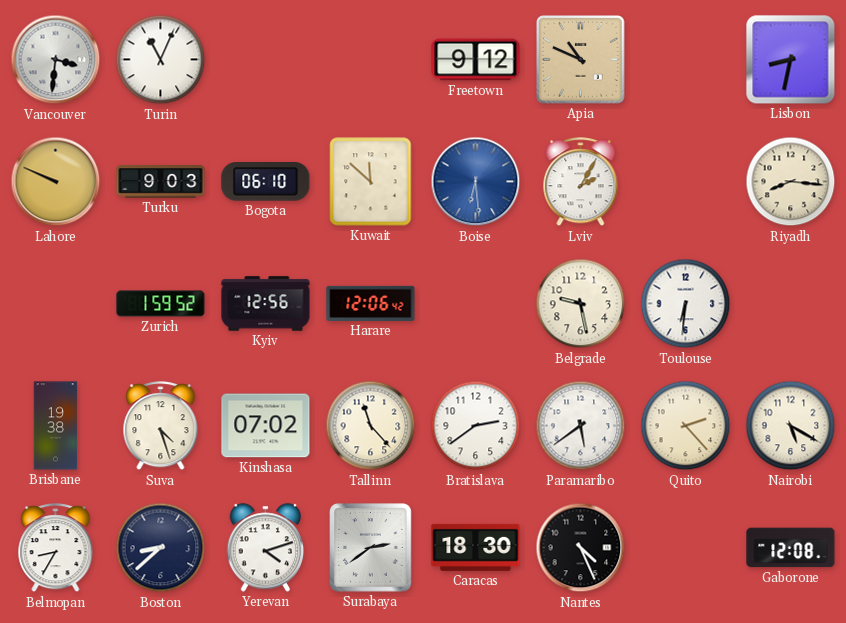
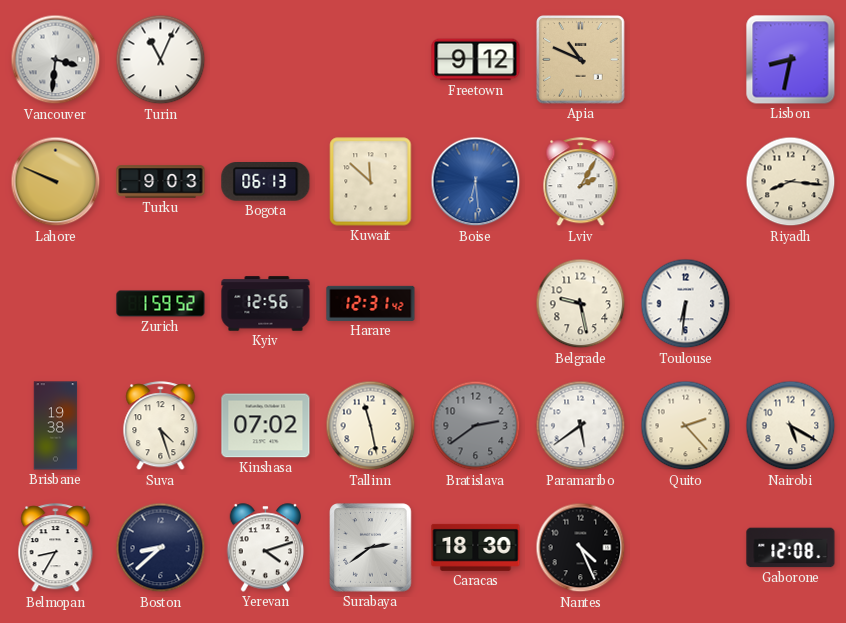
Bogota: 06:10 -> 06:13
Harare: 12:06 -> 12:31
Tallinn: 11:23 -> 11:28
Bratislava dial: white -> grey
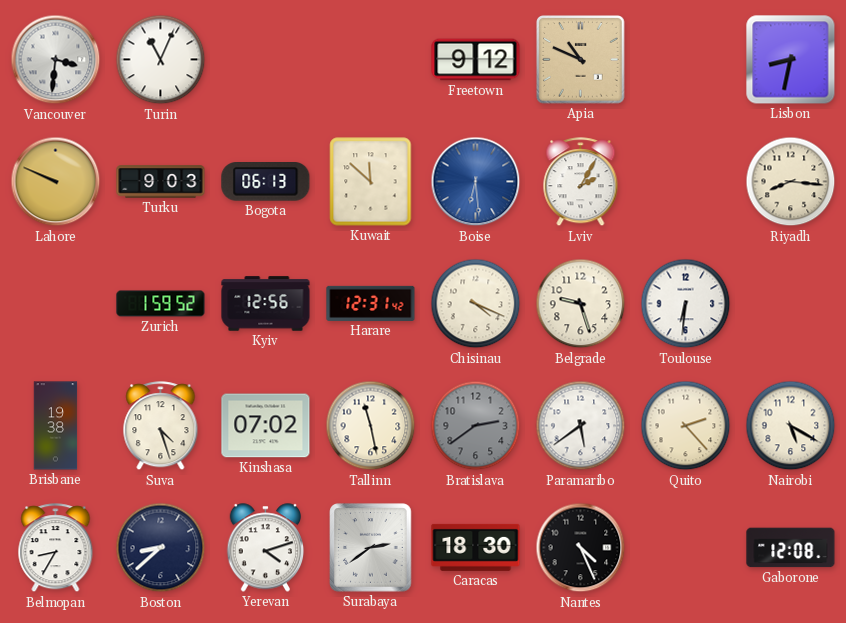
Chisinau: none -> 4:19
Belgrade: 9:28 -> 9:27
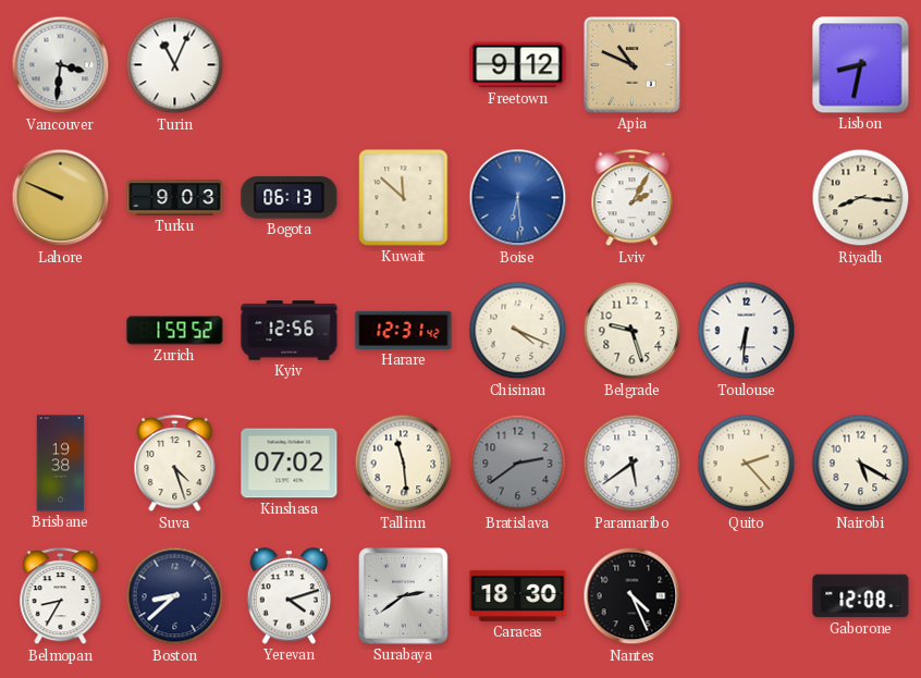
Tallinn: 11:28 -> 11:29
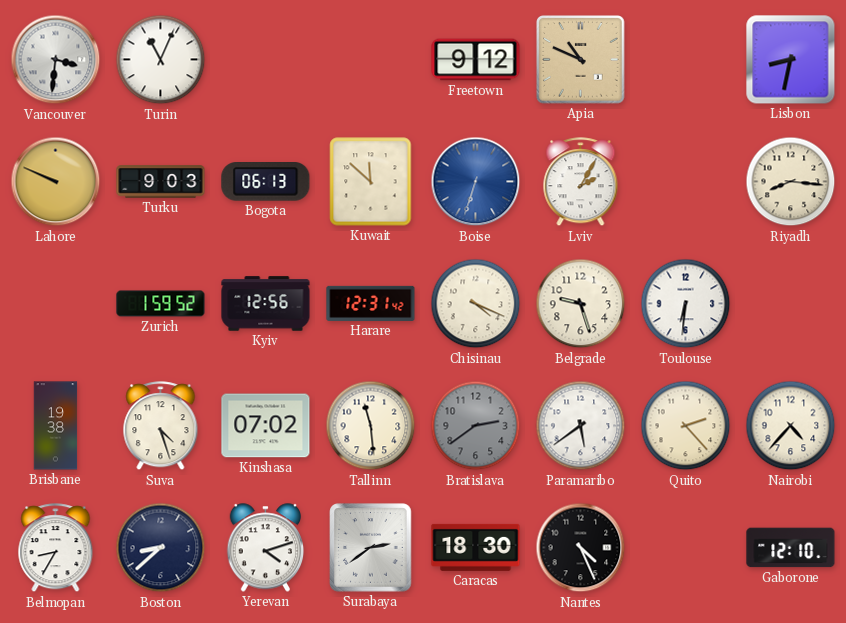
Boise: 6:29 -> 6:33
Nairobi: 5:20 -> 4:37
Gaborone: 12:08 -> 12:10
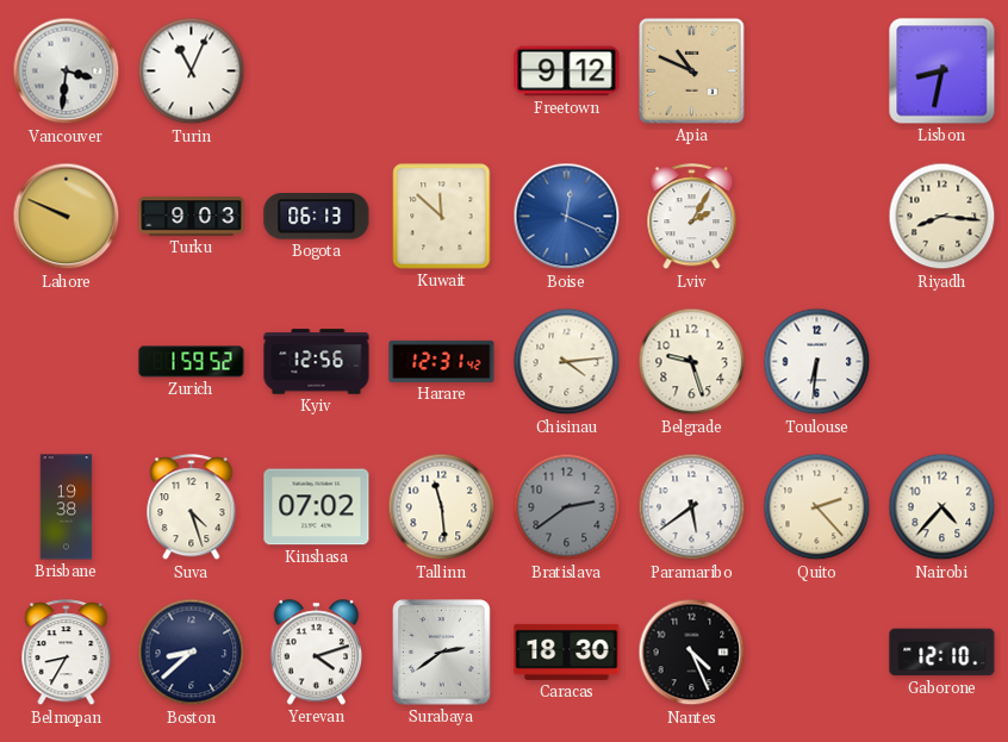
Boise: 6:33 -> 12:19
Chisinau: 4:19 -> 4:14
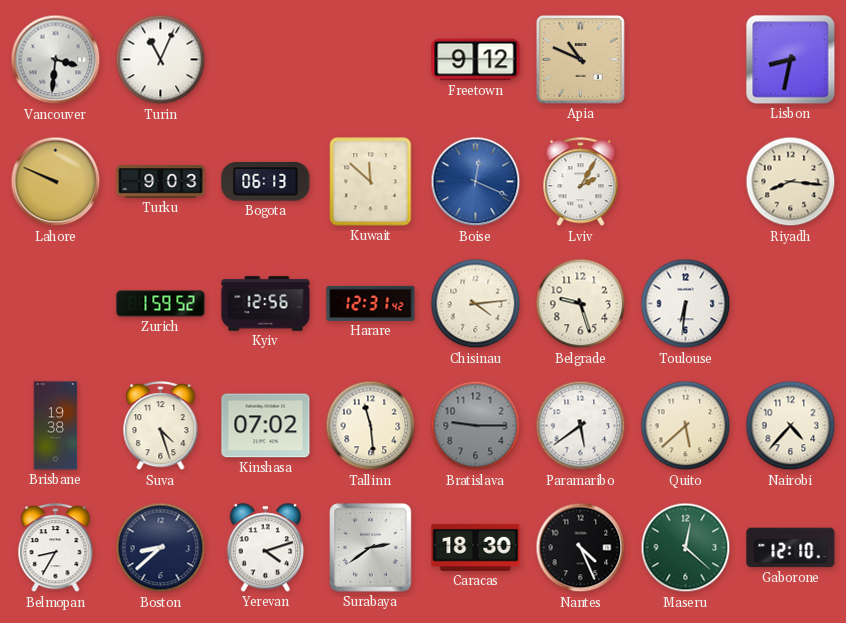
Bratislava: 2:39 -> 9:15
Quito: 2:23 -> 5:38
Maseru: none -> 12:22
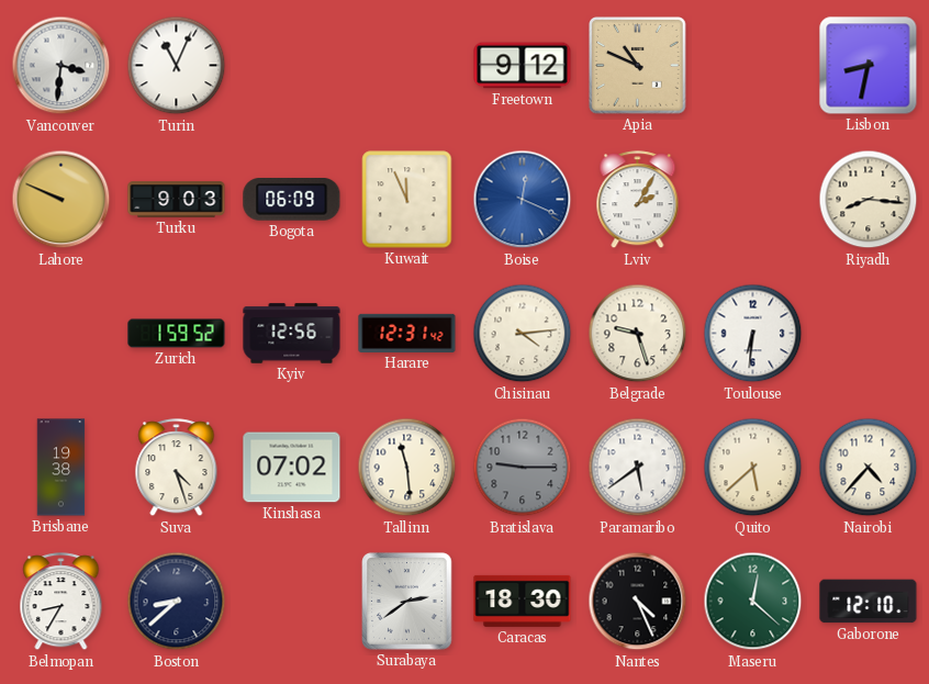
Bogota: 06:13 -> 06:09
Kuwait: 11:52 -> 11:56
Yerevan: 4:12 -> none
